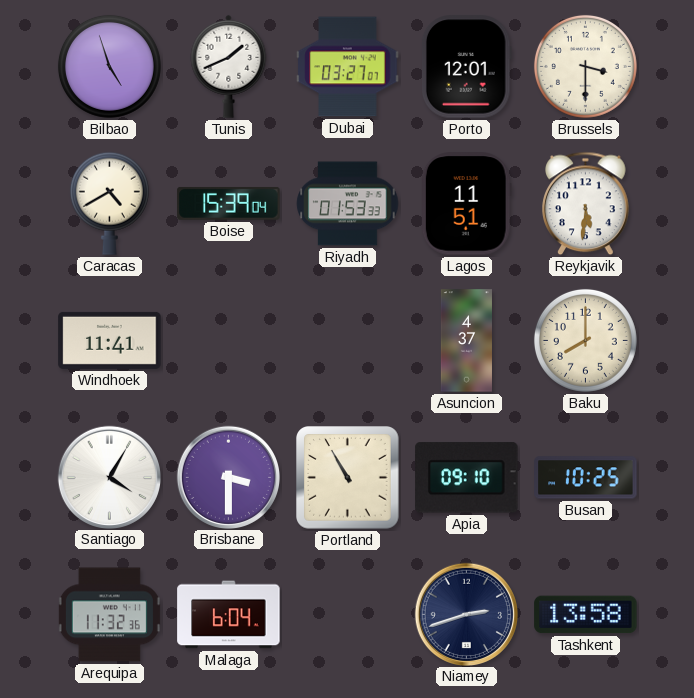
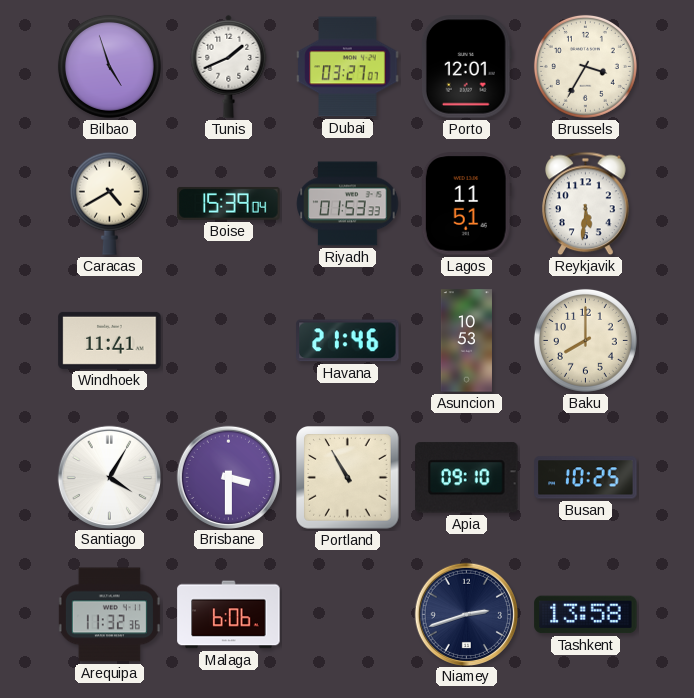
Brussels: 3:30 -> 3:35
Havana: none -> 21:46
Asuncion: 4:37 -> 10:53
Malaga: 6:04 -> 6:06
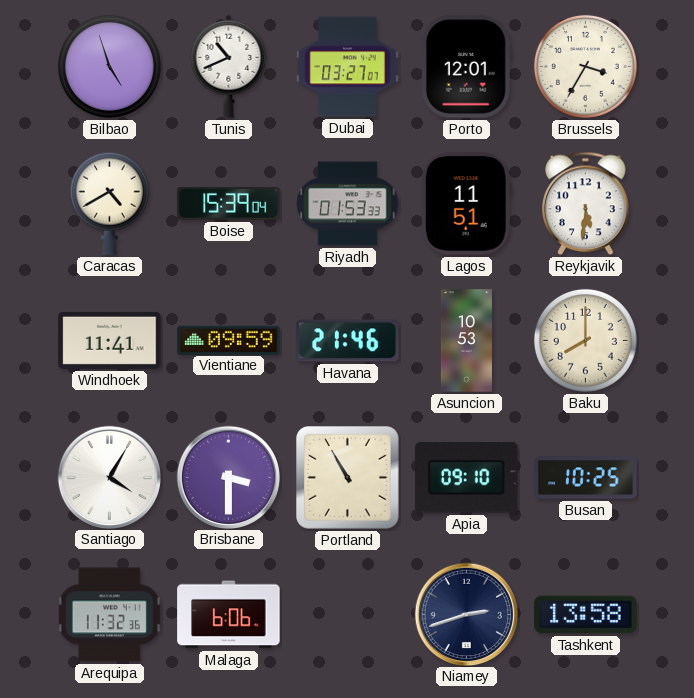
Tunis: 1:41 -> 10:41
Vientiane: none -> 09:59
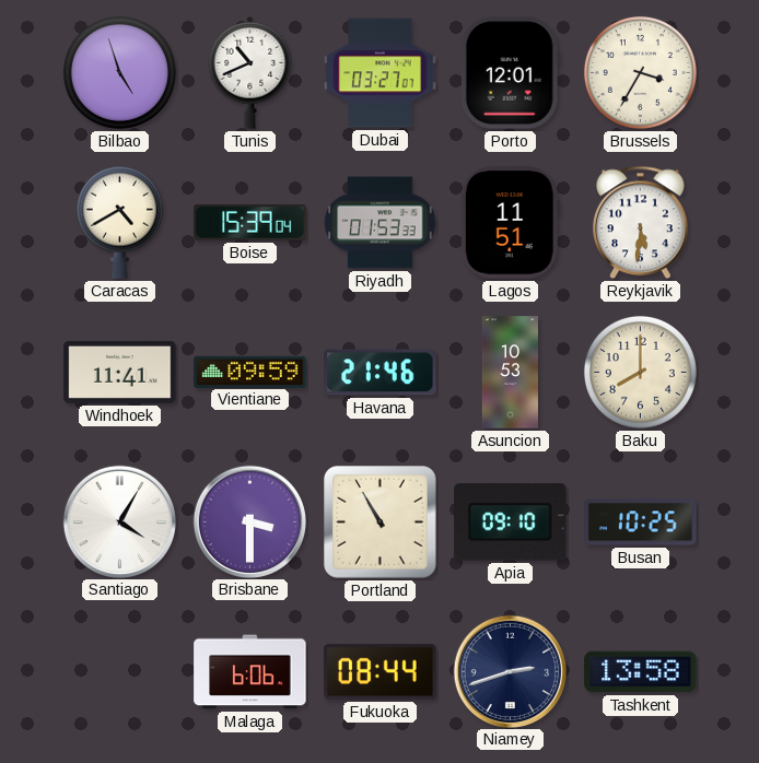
Arequipa: 11:32 -> none
Fukuoka: none -> 08:44
